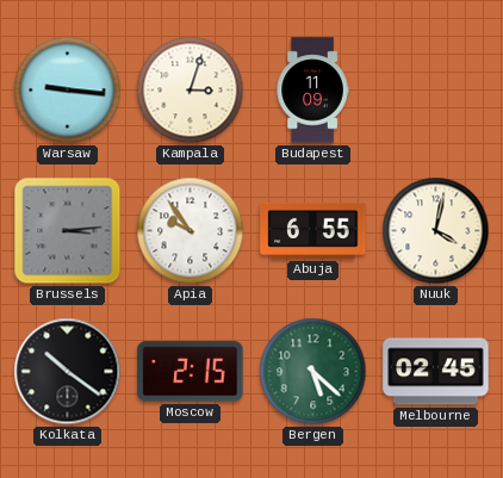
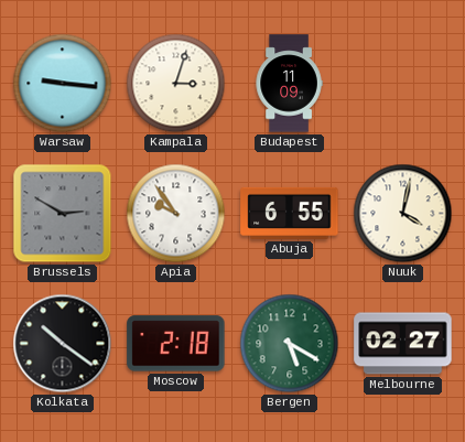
Brussels: 3:14 -> 2:50
Moscow: 2:15 -> 2:18
Bergen: 5:22 -> 5:20
Melbourne: 02:45 -> 02:27
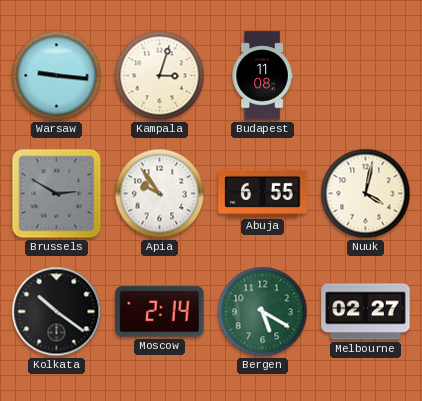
Budapest: 11:09 -> 11:08
Moscow: 2:18 -> 2:14
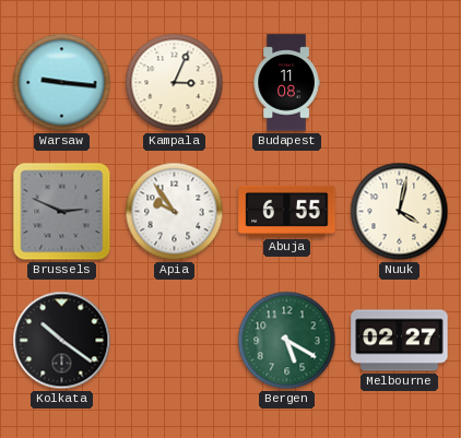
Kampala: 3:03 -> 3:04
Brussels: 2:50 -> 2:49
Moscow: 2:14 -> none
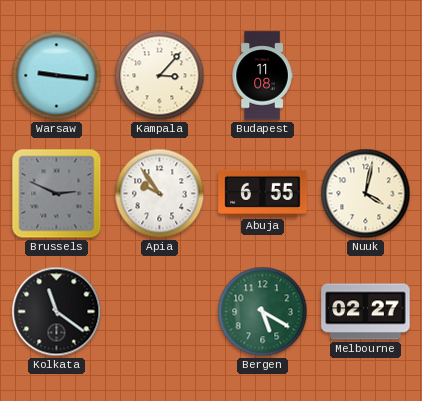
Kampala: 3:04 -> 3:07
Kolkata: 10:21 -> 11:21
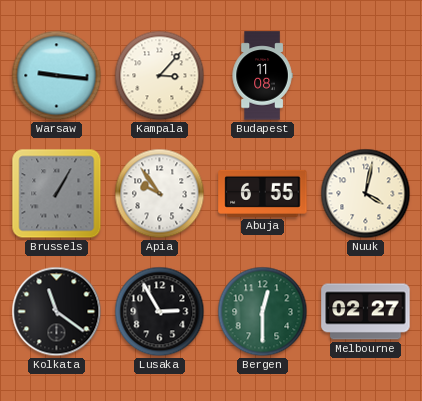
Brussels: 2:49 -> 1:05
Lusaka: none -> 2:55
Bergen: 5:20 -> 12:30
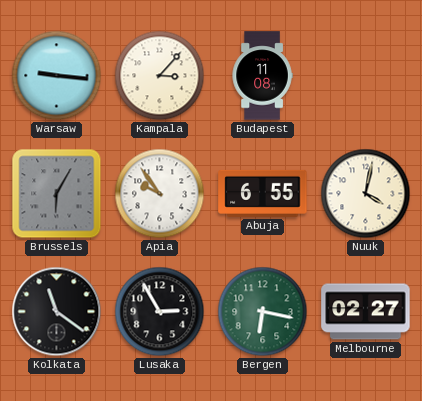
Brussels: 1:05 -> 6:05
Bergen: 12:30 -> 6:17
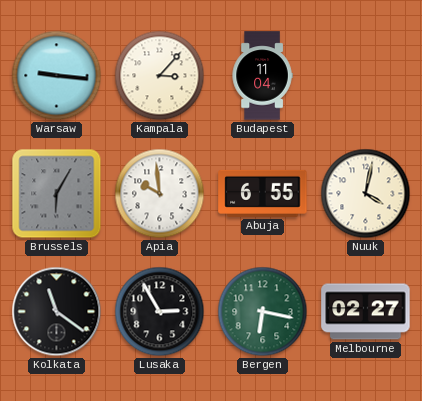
Budapest: 11:08 -> 11:04
Apia: 9:54 -> 9:59
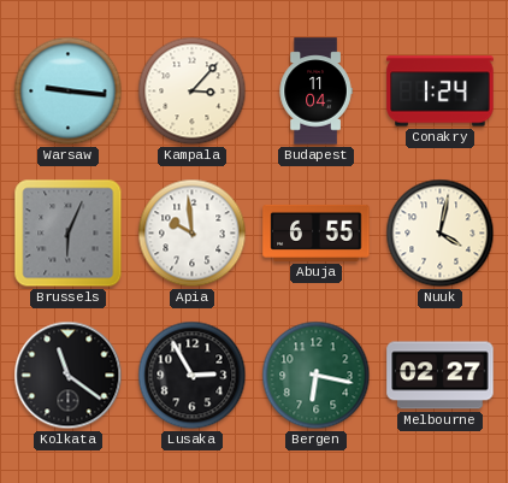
Conakry: none -> 1:24
Brussels: 6:05 -> 6:04
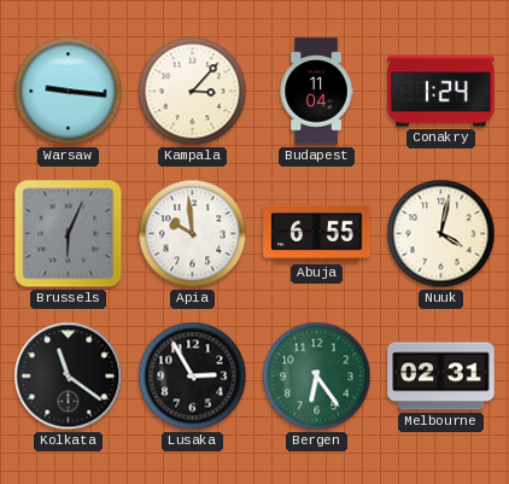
Bergen: 6:17 -> 6:24
Melbourne: 02:27 -> 02:31
